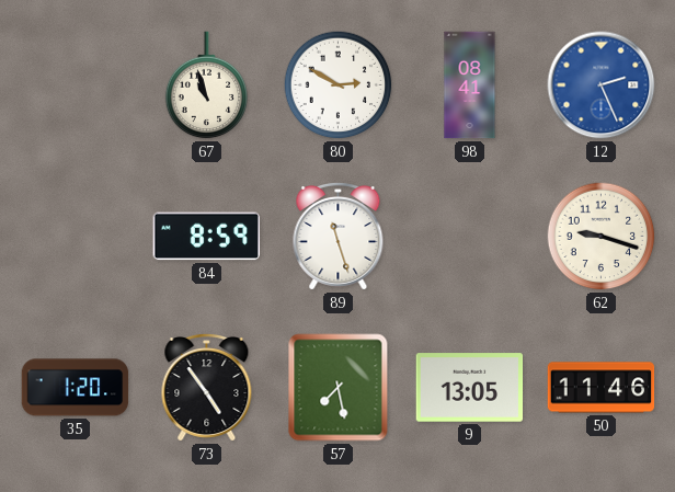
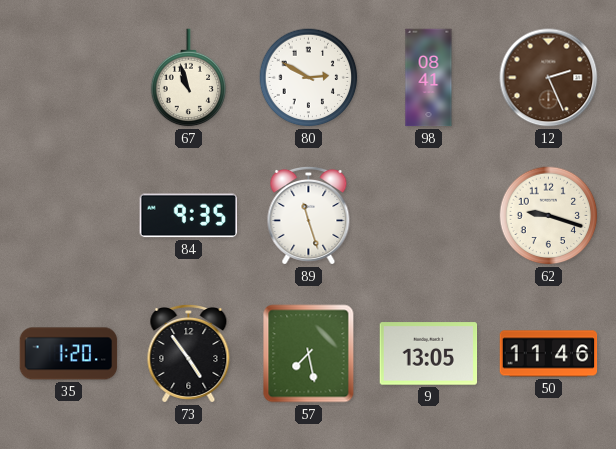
12 dial: blue -> brown
84: 8:59 -> 9:35
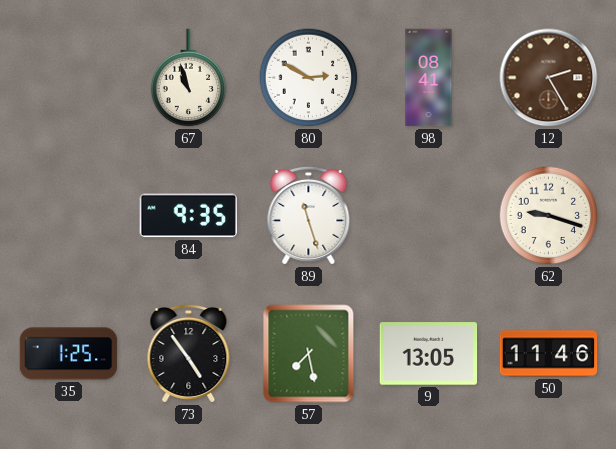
12: 2:26 -> 2:25
35: 1:20 -> 1:25
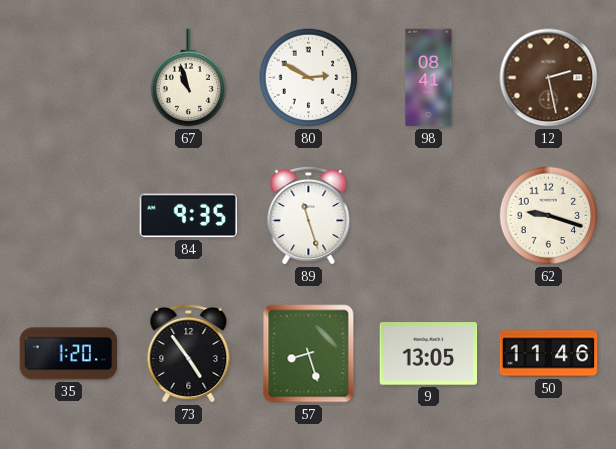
12: 2:25 -> 2:28
35: 1:25 -> 1:20
57: 7:28 -> 8:27
